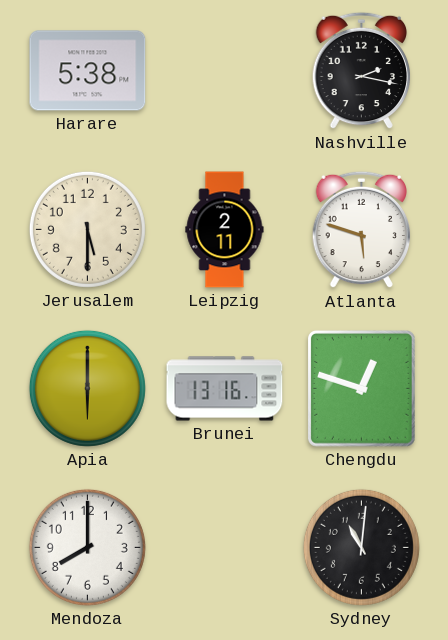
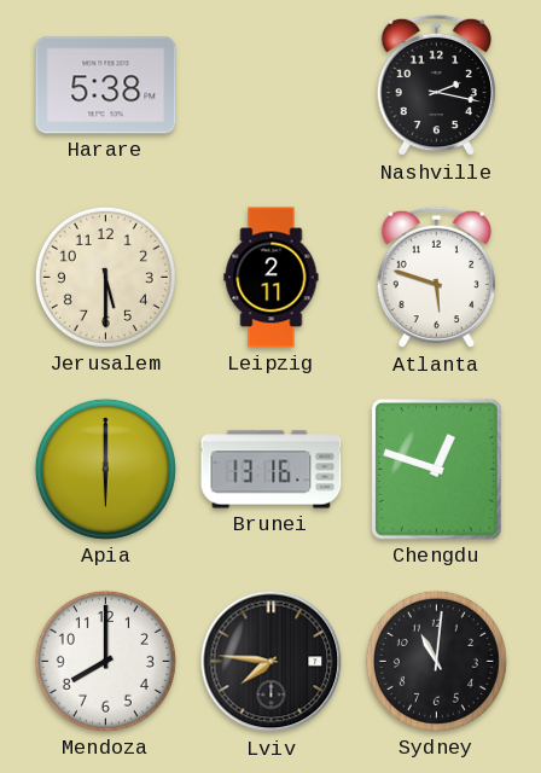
Lviv: none -> 7:46
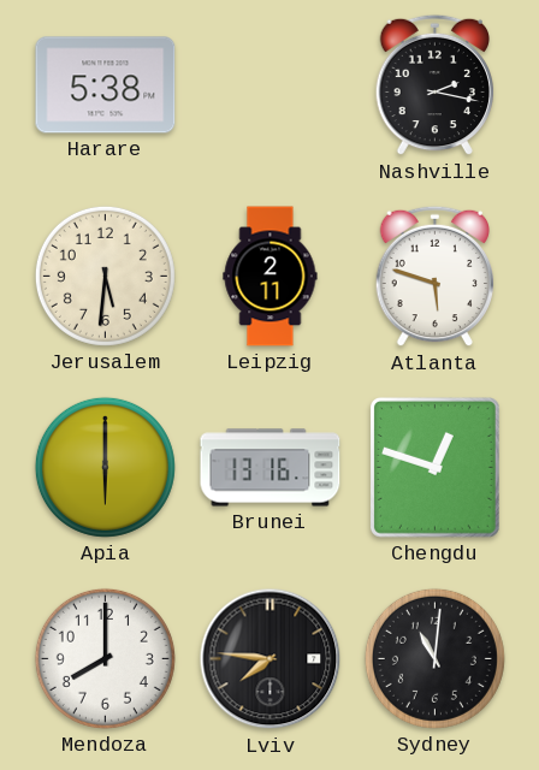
Jerusalem: 5:30 -> 5:31
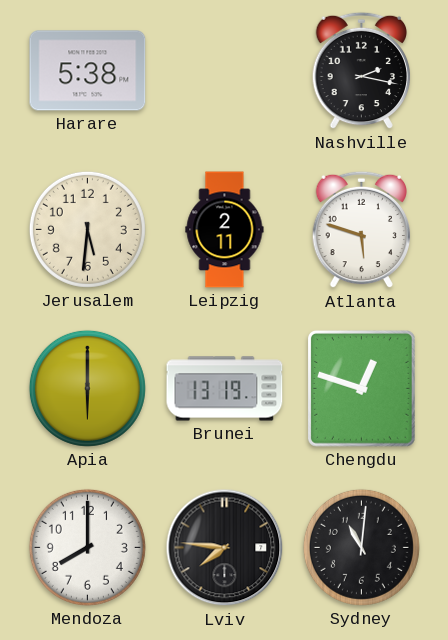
Brunei: 13:16 -> 13:19
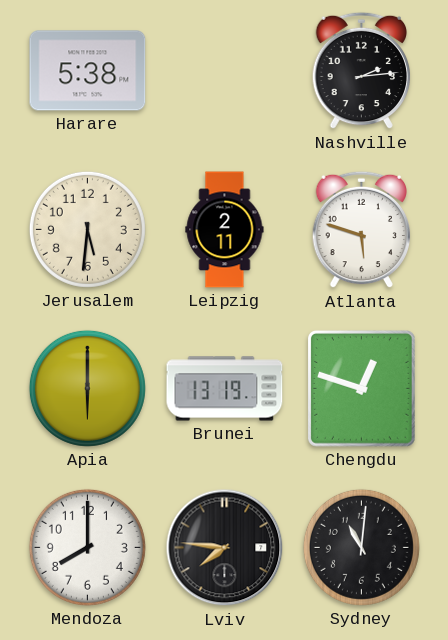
Nashville: 2:17 -> 2:14
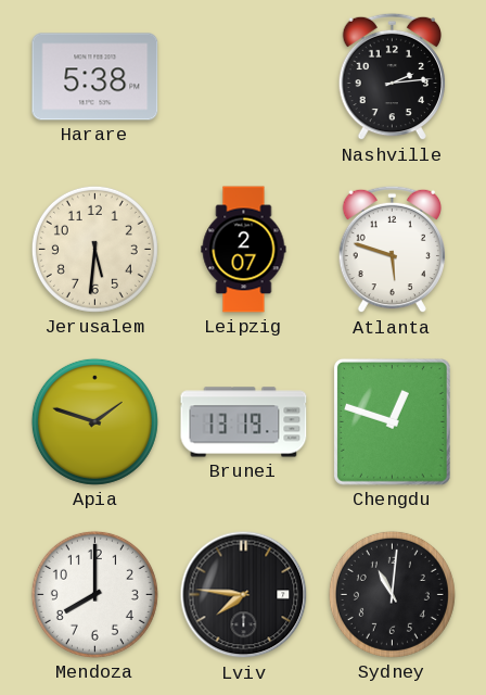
Leipzig: 2:11 -> 2:07
Apia: 6:00 -> 1:48
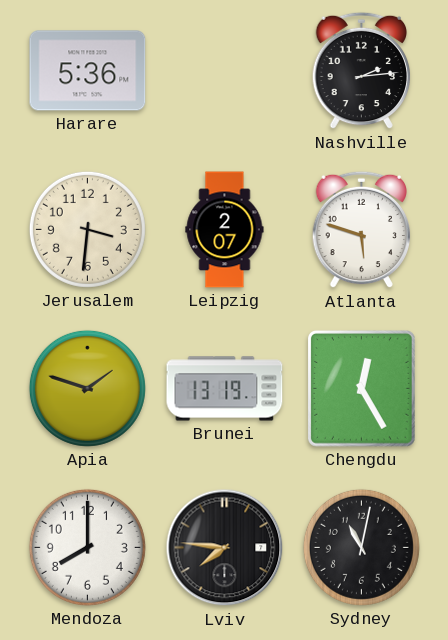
Harare: 5:38 -> 5:36
Jerusalem: 5:31 -> 3:31
Chengdu: 12:48 -> 12:25
Sydney: 11:01 -> 11:02
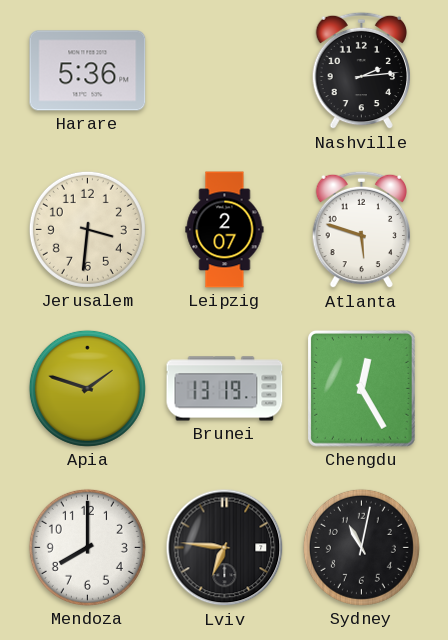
Lviv: 7:46 -> 6:46
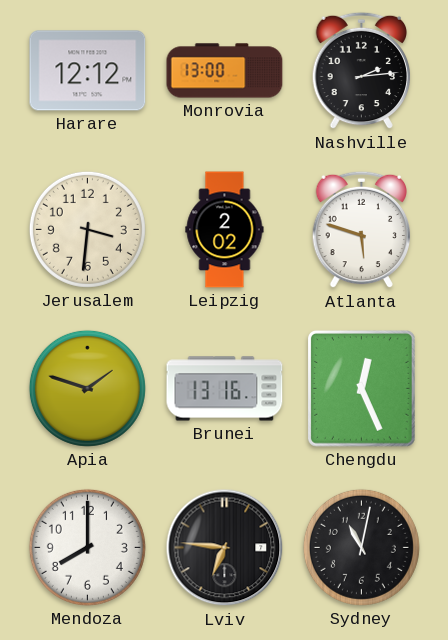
Harare: 5:36 -> 12:12
Monrovia: none -> 13:00
Leipzig: 2:07 -> 2:02
Brunei: 13:19 -> 13:16
Chengdu: 12:25 -> 12:26
